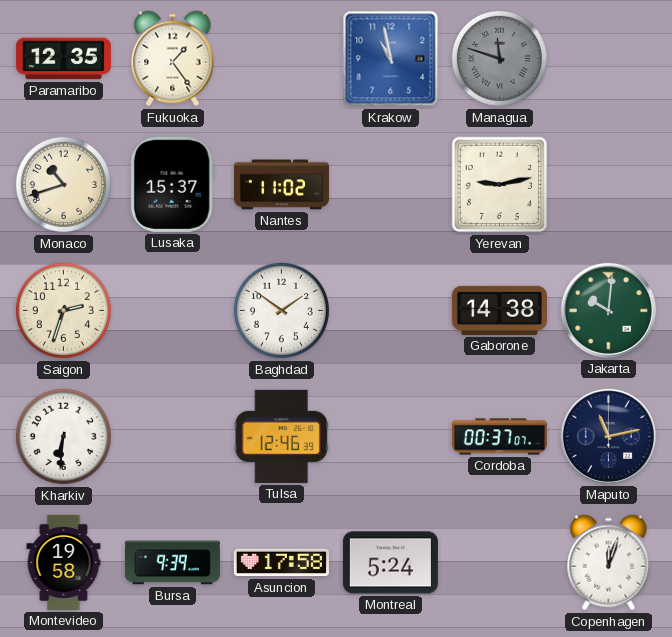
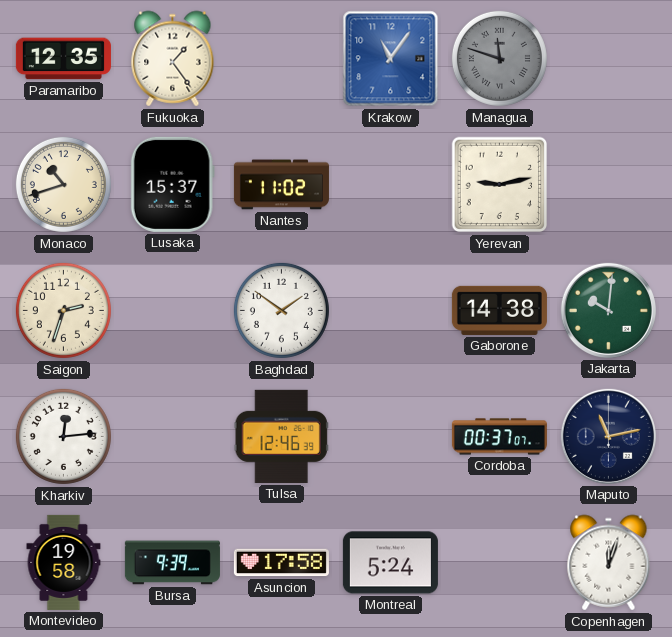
Krakow: 10:58 -> 11:06
Kharkiv: 6:31 -> 12:14
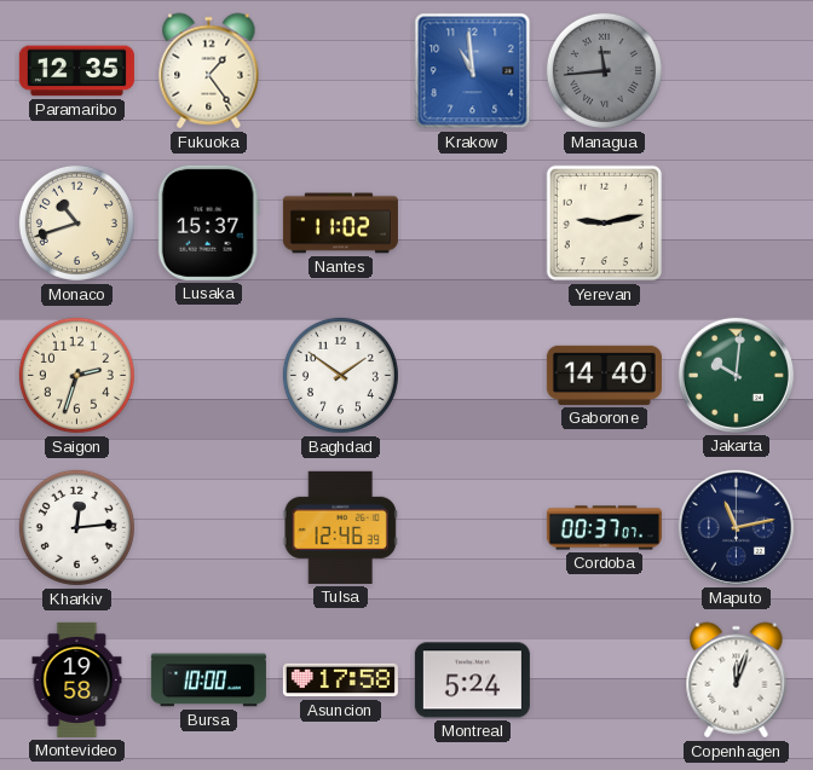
Krakow: 11:06 -> 10:59
Managua: 11:48 -> 11:44
Gaborone: 14:38 -> 14:40
Bursa: 9:39 -> 10:00
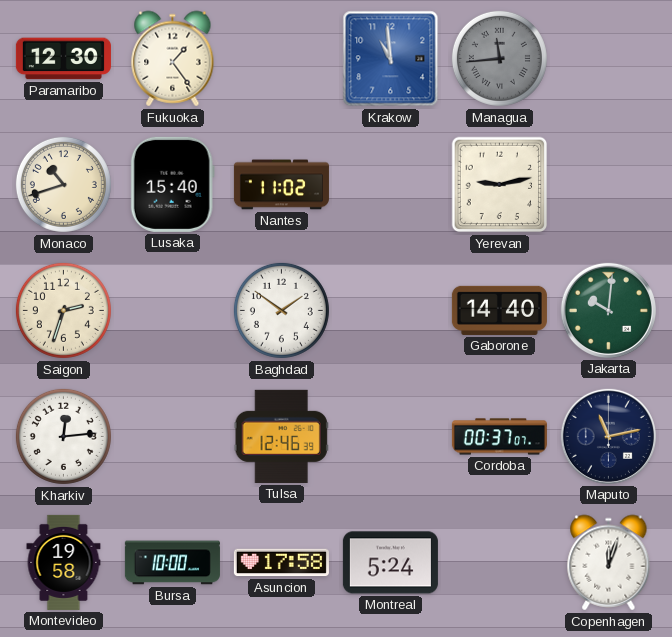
Paramaribo: 12:35 -> 12:30
Lusaka: 15:37 -> 15:40
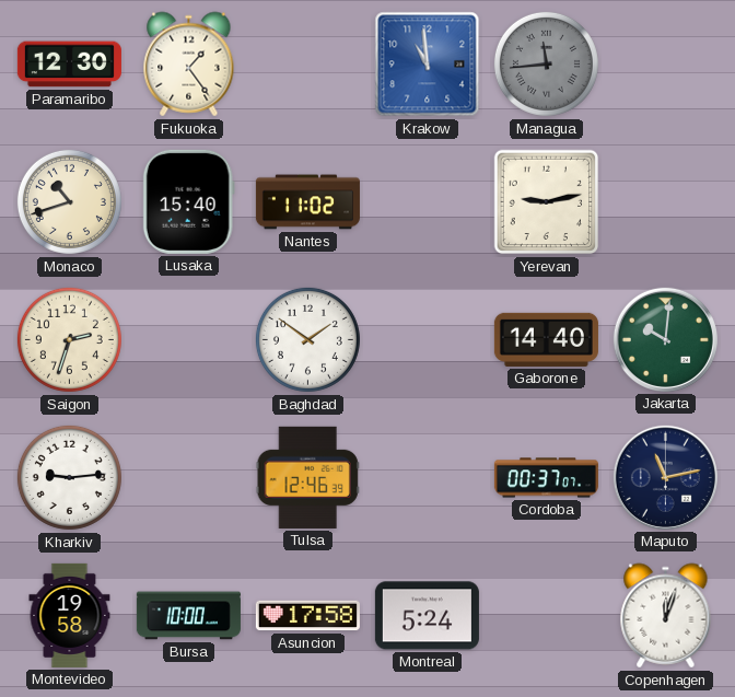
Kharkiv: 12:14 -> 9:14
